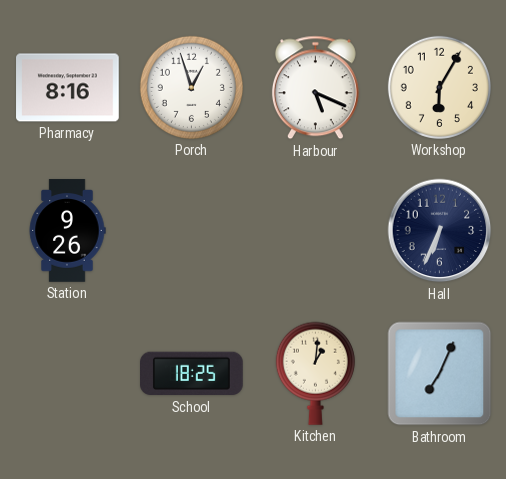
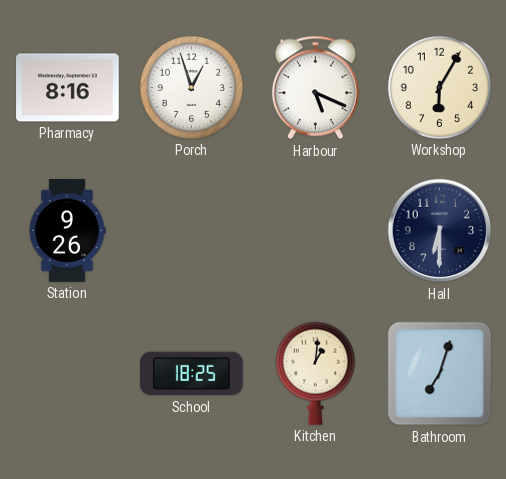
Hall: 6:34 -> 6:30
Bathroom: 7:04 -> 7:03
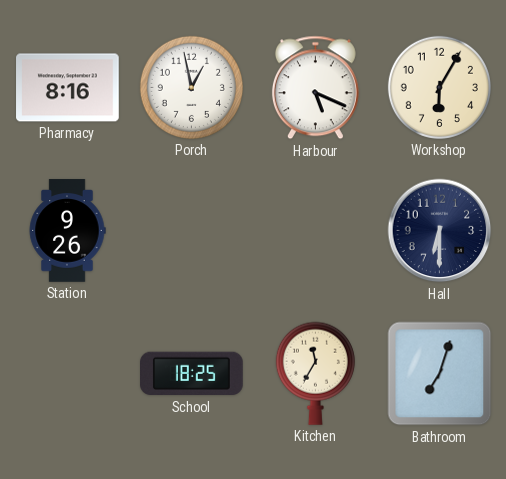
Porch: 12:57 -> 12:58
Kitchen: 1:01 -> 11:35
